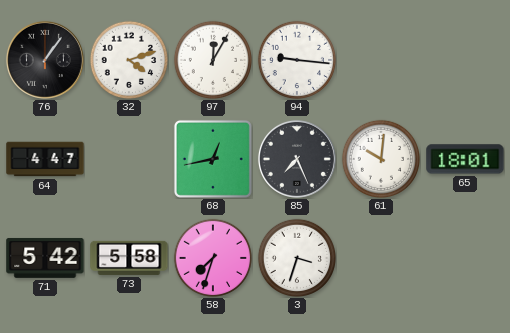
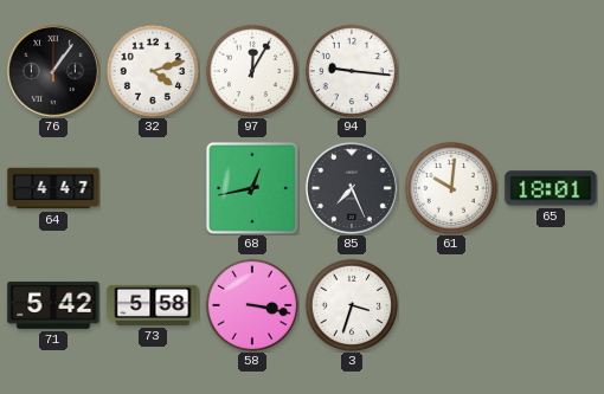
58: 7:33 -> 3:17
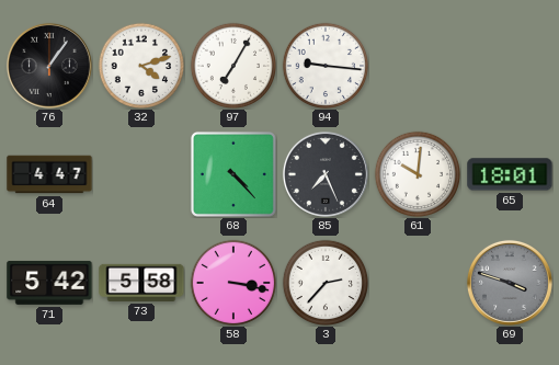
97: 12:05 -> 7:05
68: 12:43 -> 4:23
3: 3:33 -> 2:37
69: none -> 3:48
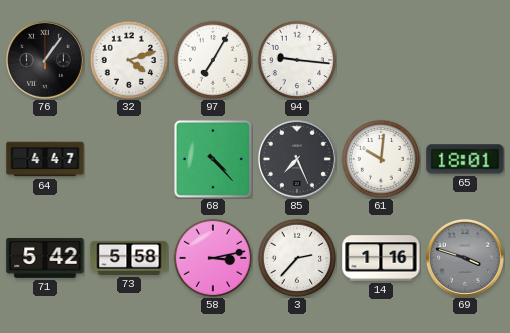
58: 3:17 -> 3:13
14: none -> 1:16
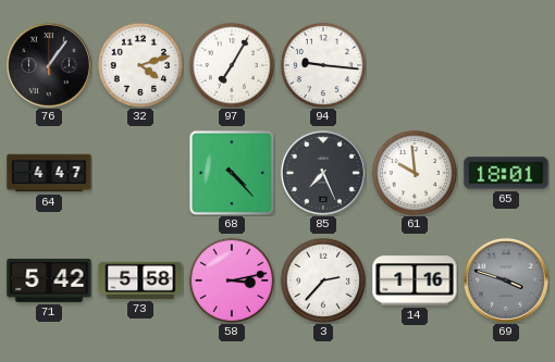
61: 10:01 -> 9:59
